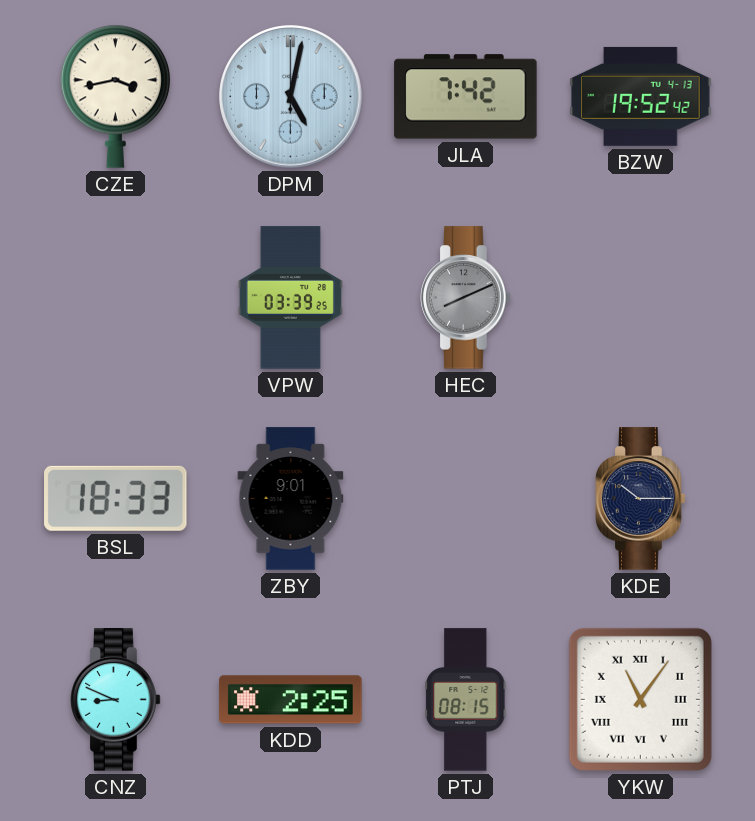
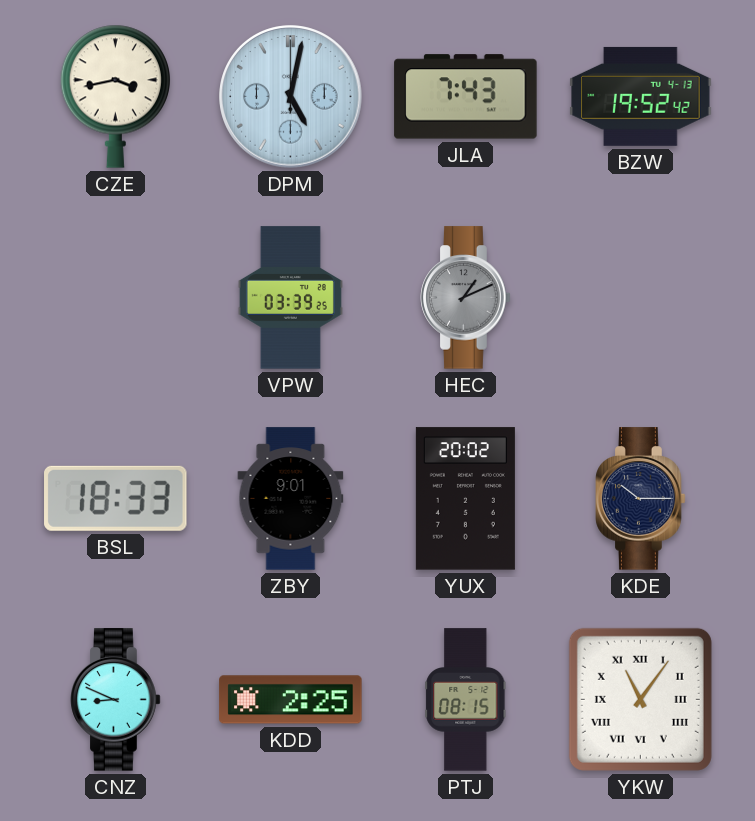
JLA: 7:42 -> 7:43
HEC: 8:11 -> 1:11
YUX: none -> 20:02
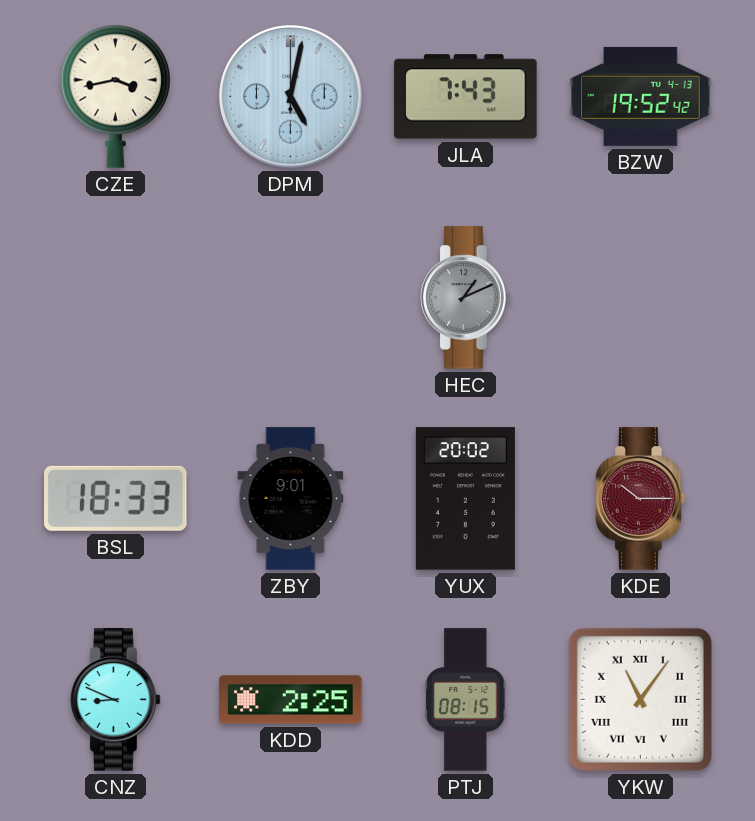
VPW: 03:39 -> none
KDE dial: navy -> burgundy
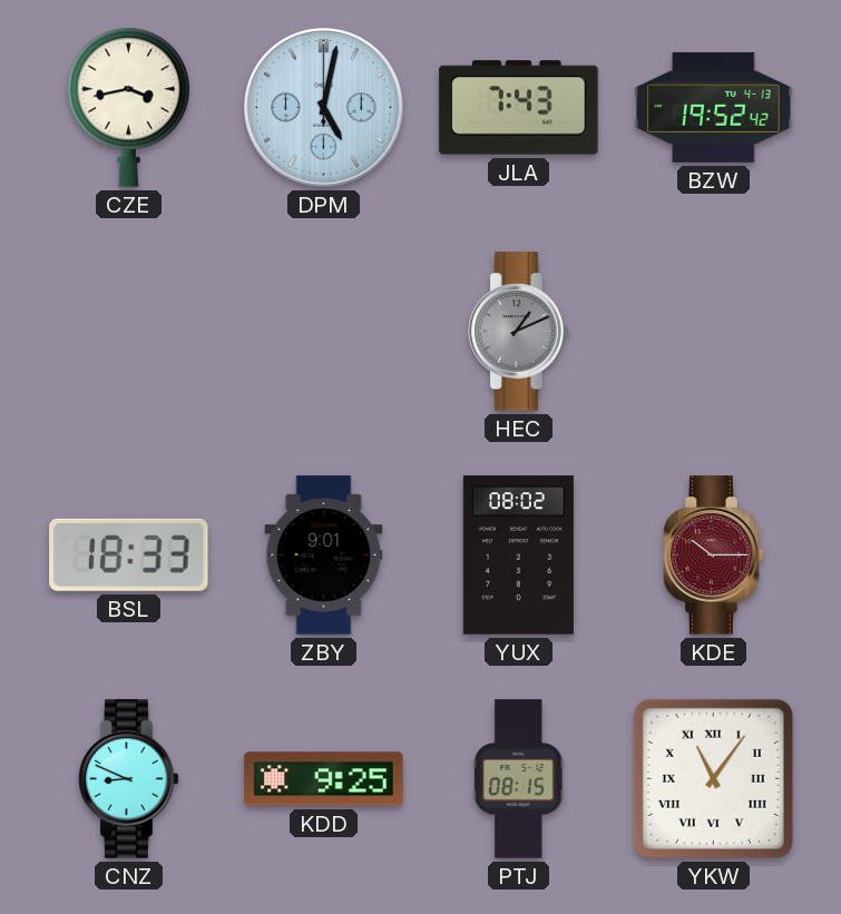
YUX: 20:02 -> 08:02
KDD: 2:25 -> 9:25
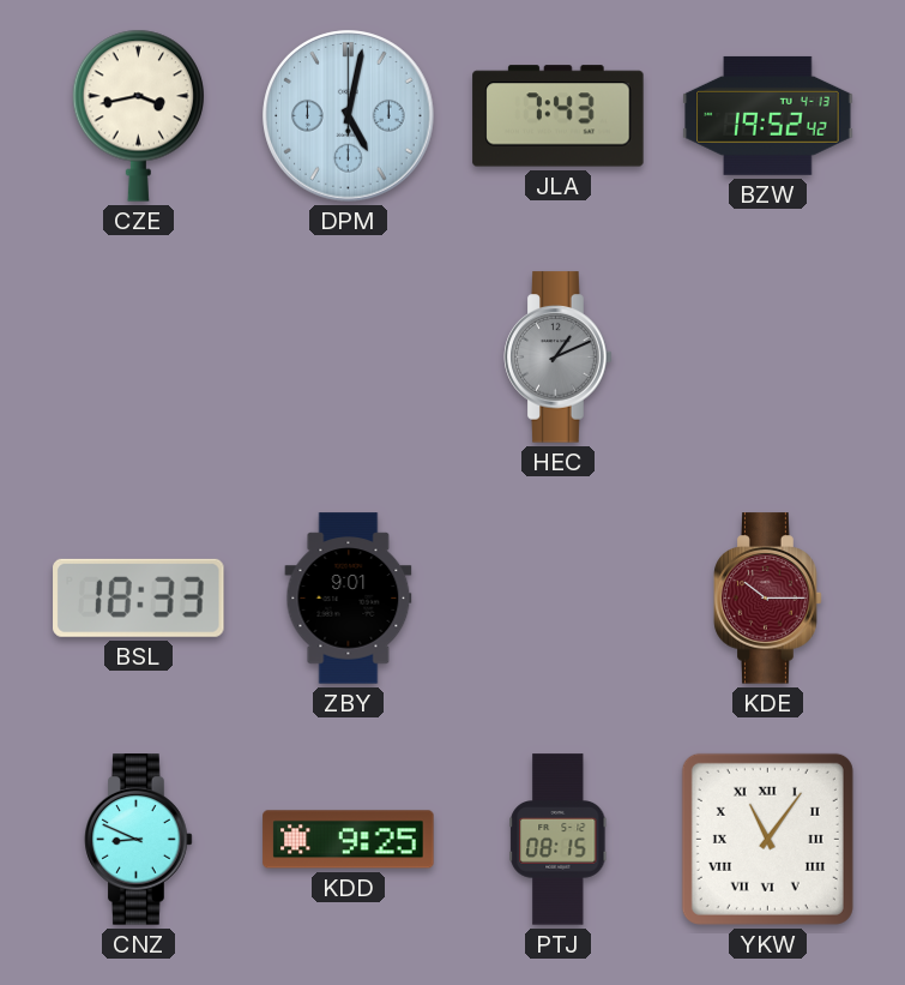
YUX: 08:02 -> none
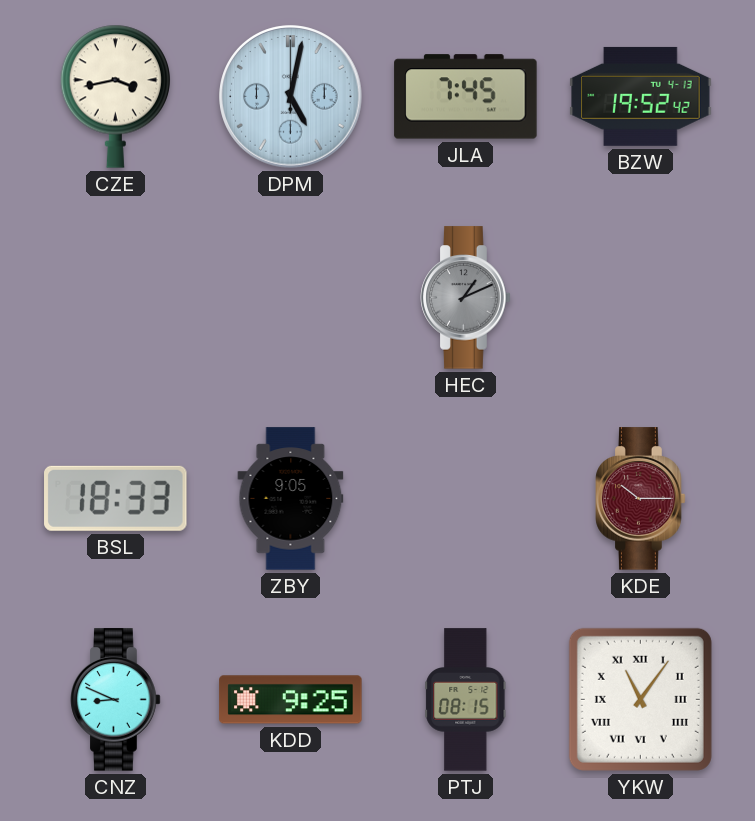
JLA: 7:43 -> 7:45
ZBY: 9:01 -> 9:05
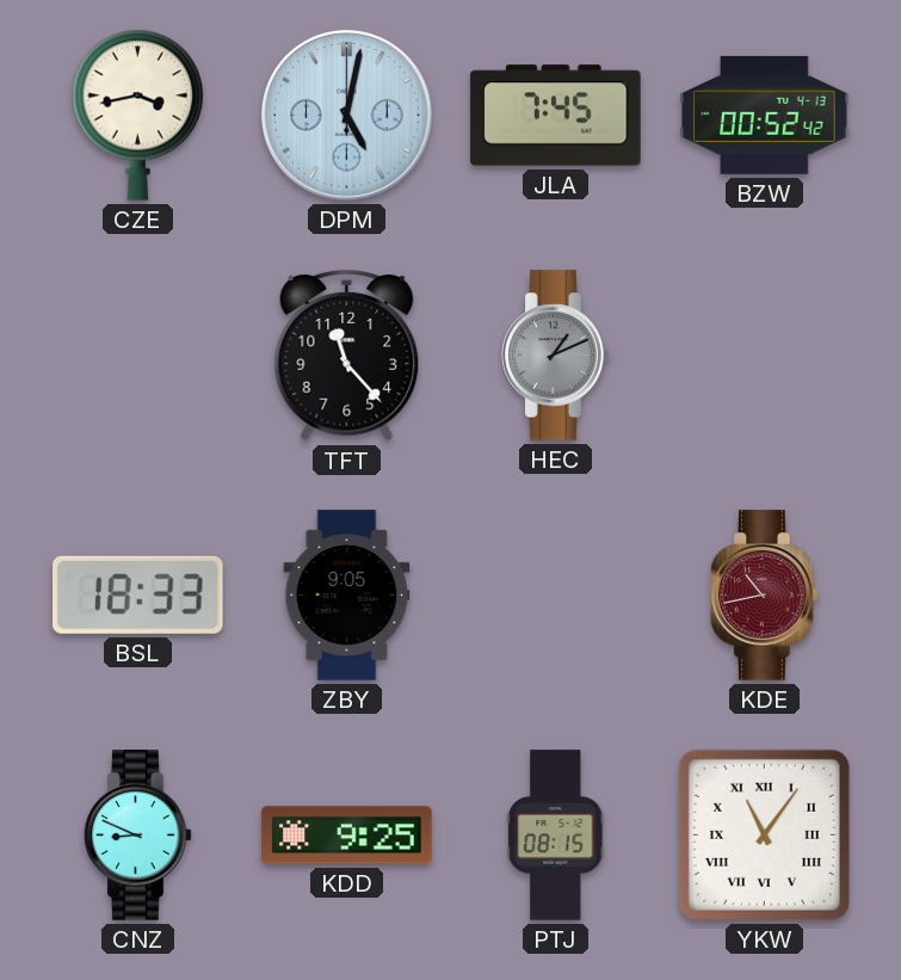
BZW: 19:52 -> 00:52
TFT: none -> 11:23
KDE: 10:15 -> 10:43
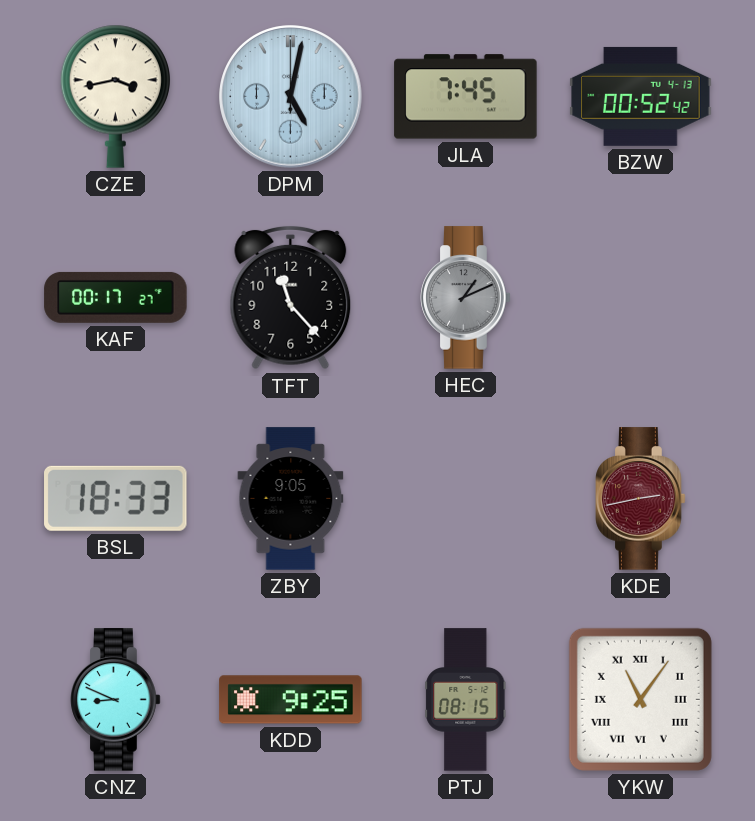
KAF: none -> 00:17
KDE: 10:43 -> 2:43
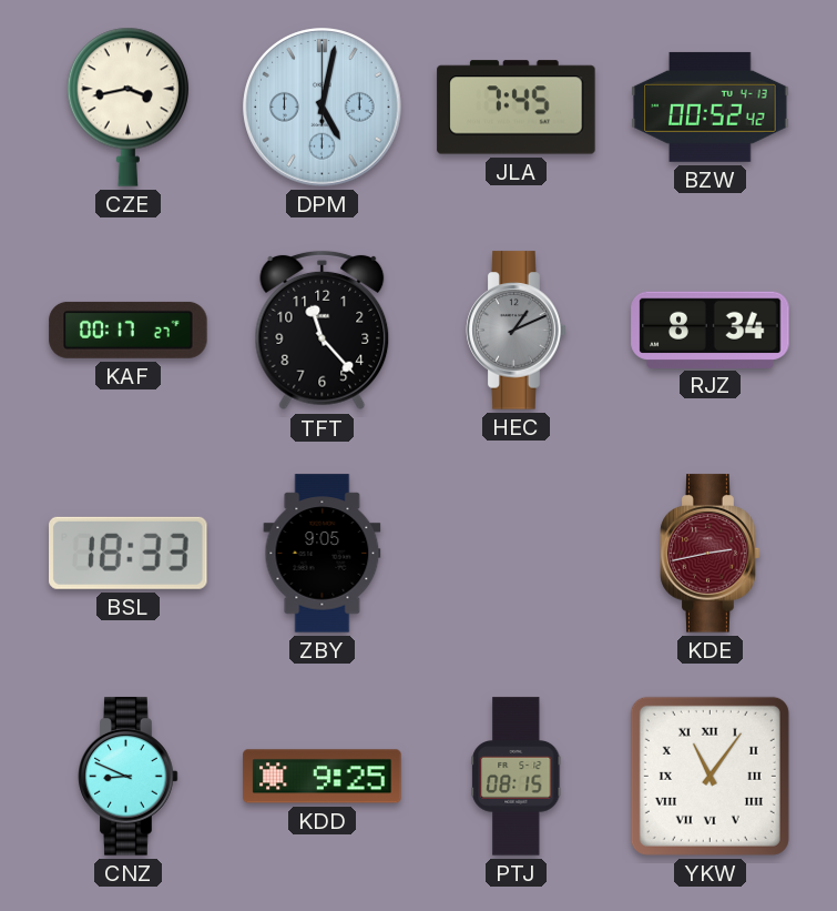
RJZ: none -> 8:34
